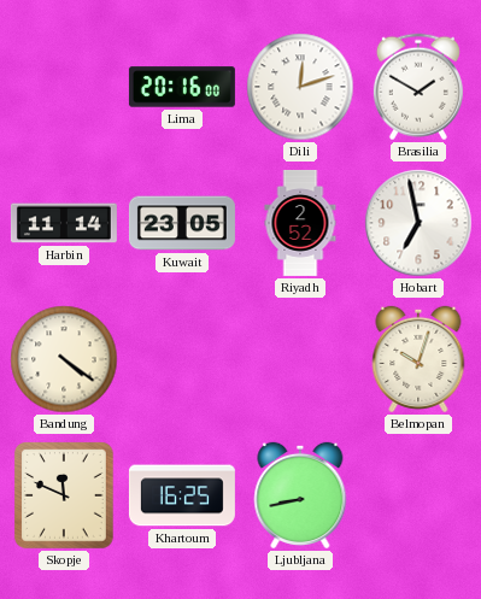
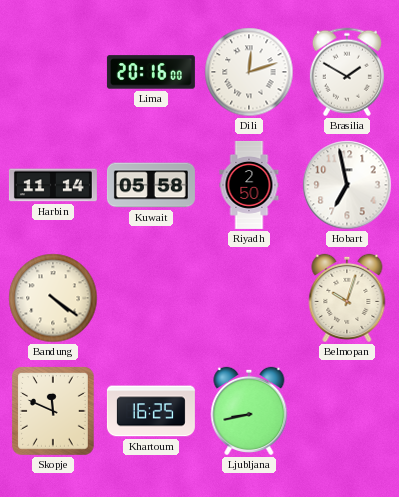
Kuwait: 23:05 -> 05:58
Riyadh: 2:52 -> 2:50
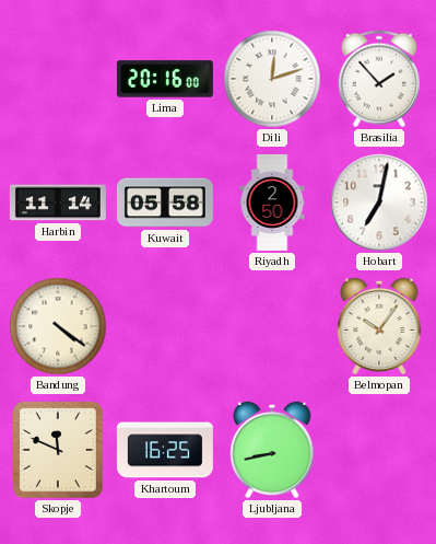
Brasilia: 1:50 -> 1:53
Hobart: 6:58 -> 7:02
Belmopan: 10:03 -> 10:06
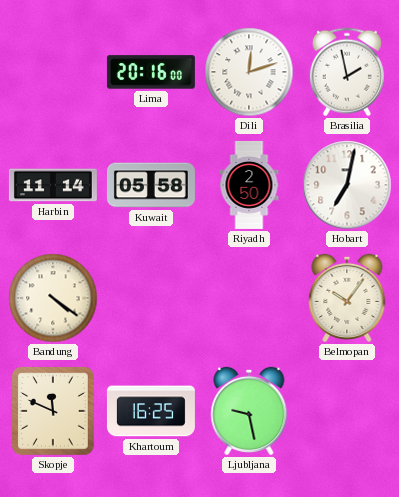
Brasilia: 1:53 -> 1:58
Ljubljana: 8:43 -> 9:28
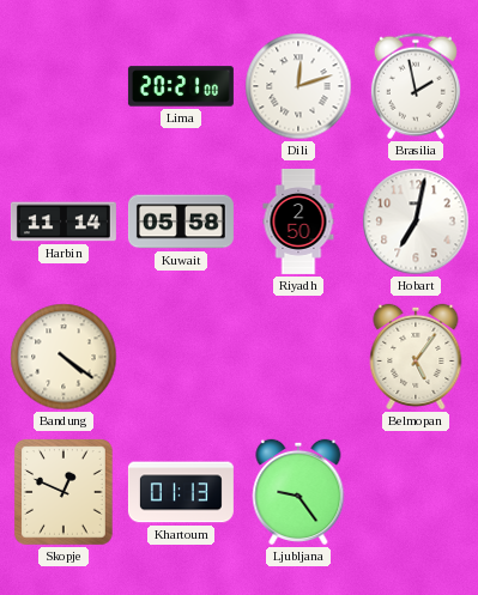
Lima: 20:16 -> 20:21
Belmopan: 10:06 -> 5:06
Skopje: 11:49 -> 12:49
Khartoum: 16:25 -> 01:13
Ljubljana: 9:28 -> 9:24
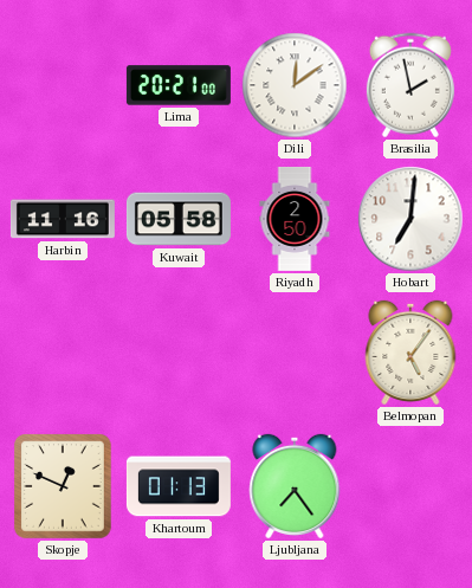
Dili: 12:12 -> 12:09
Harbin: 11:14 -> 11:16
Hobart: 7:02 -> 7:01
Bandung: 4:21 -> none
Ljubljana: 9:24 -> 7:24
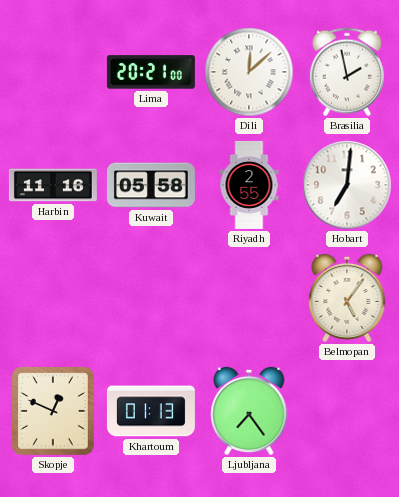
Dili: 12:09 -> 12:08
Riyadh: 2:50 -> 2:55
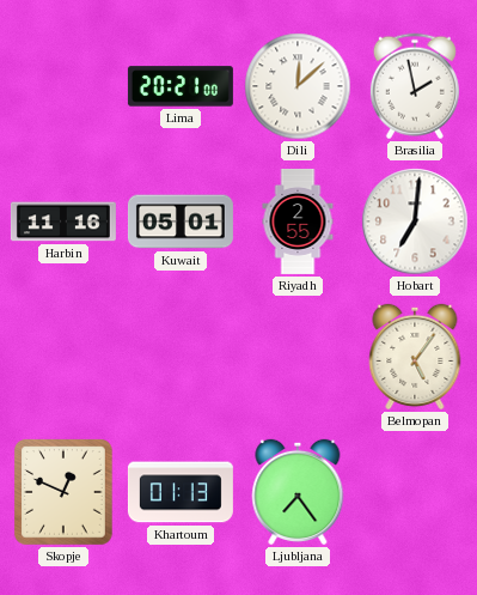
Kuwait: 05:58 -> 05:01
